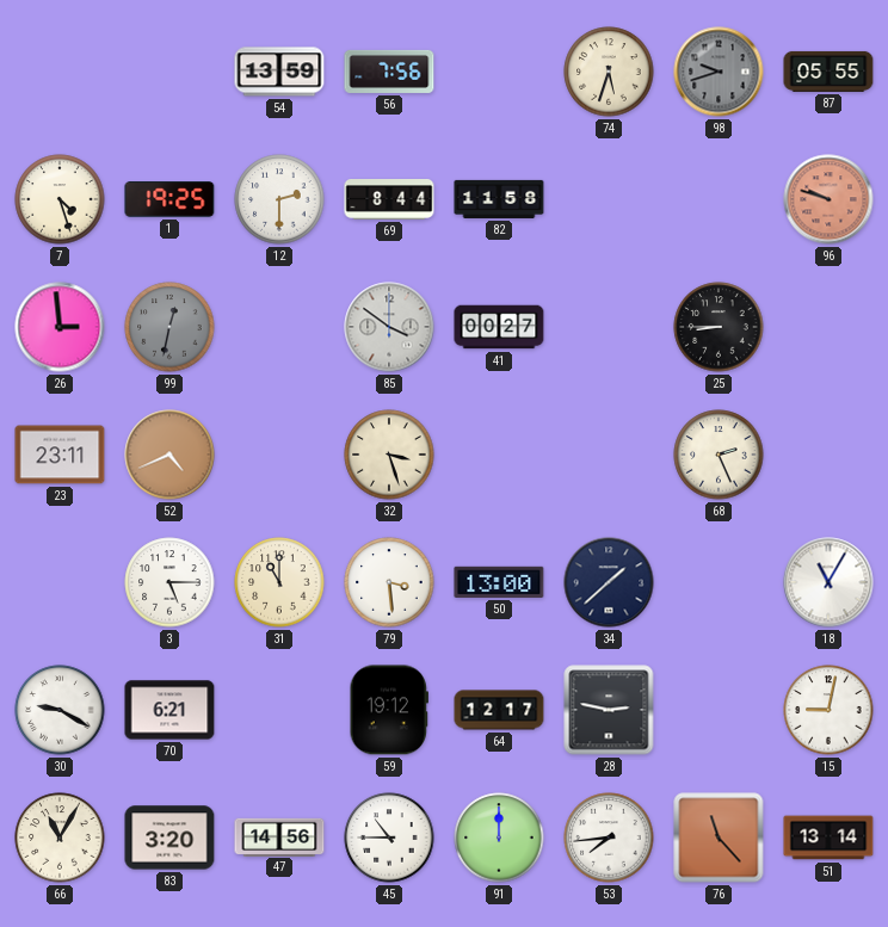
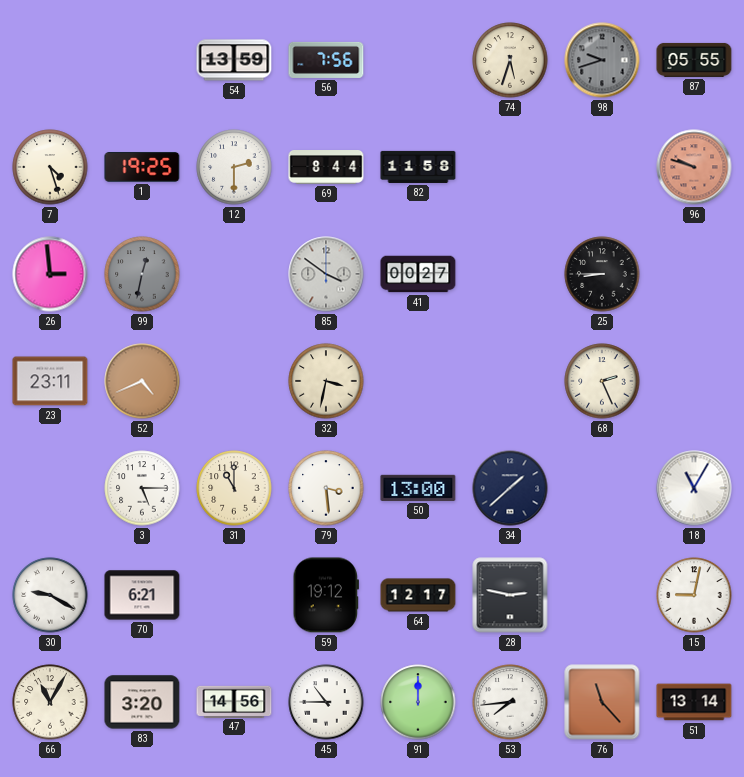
32: 3:27 -> 3:32
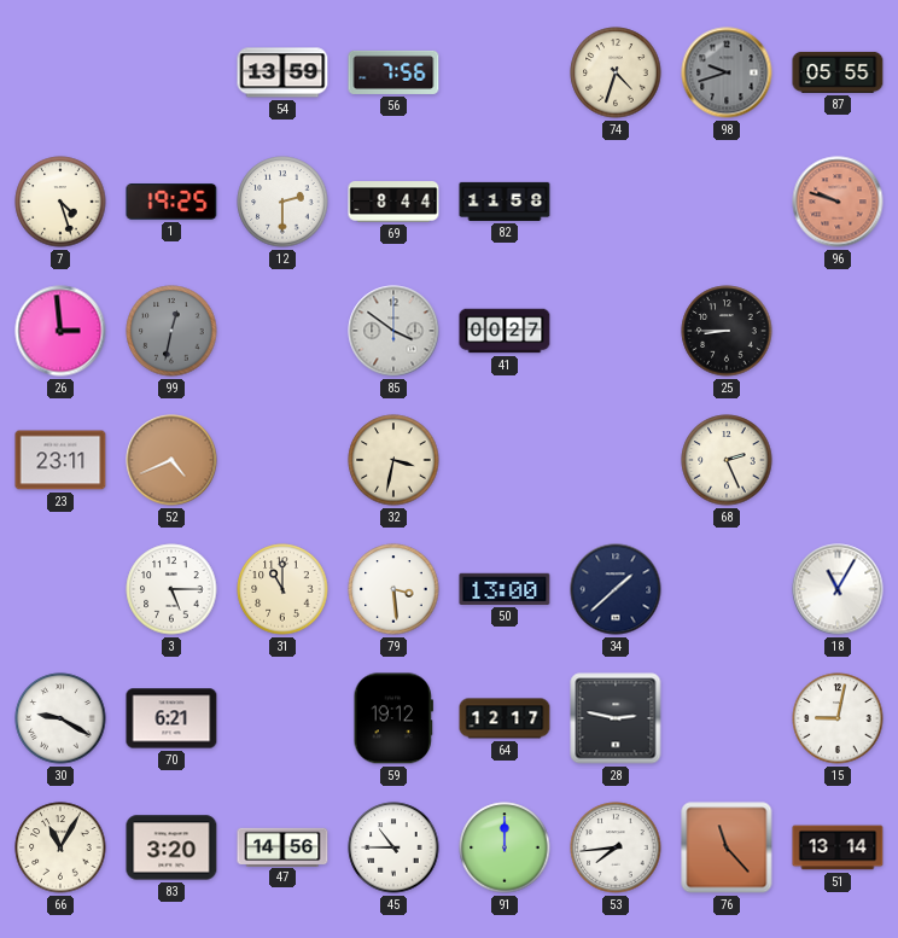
74: 5:33 -> 4:33
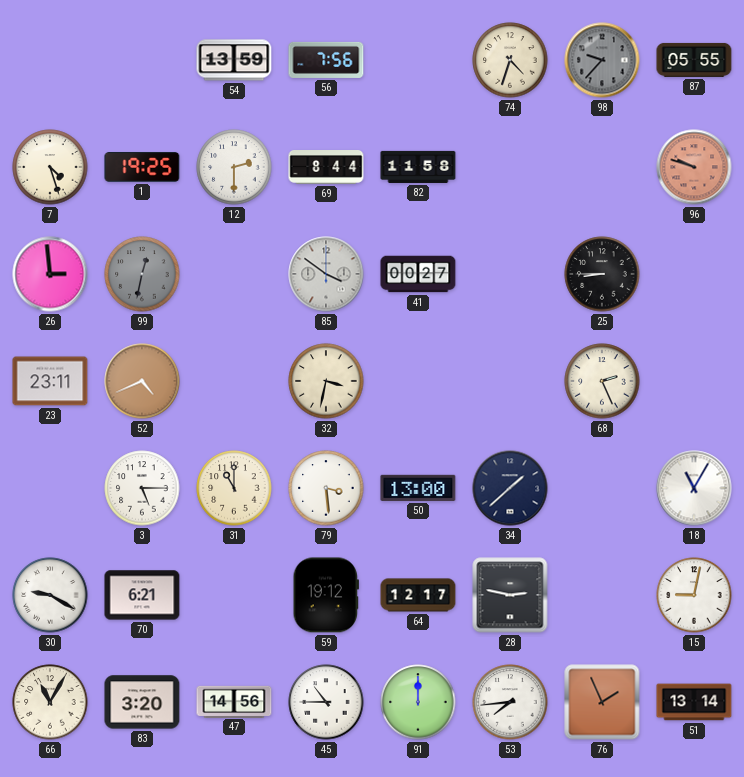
98: 9:42 -> 9:37
76: 11:23 -> 1:56
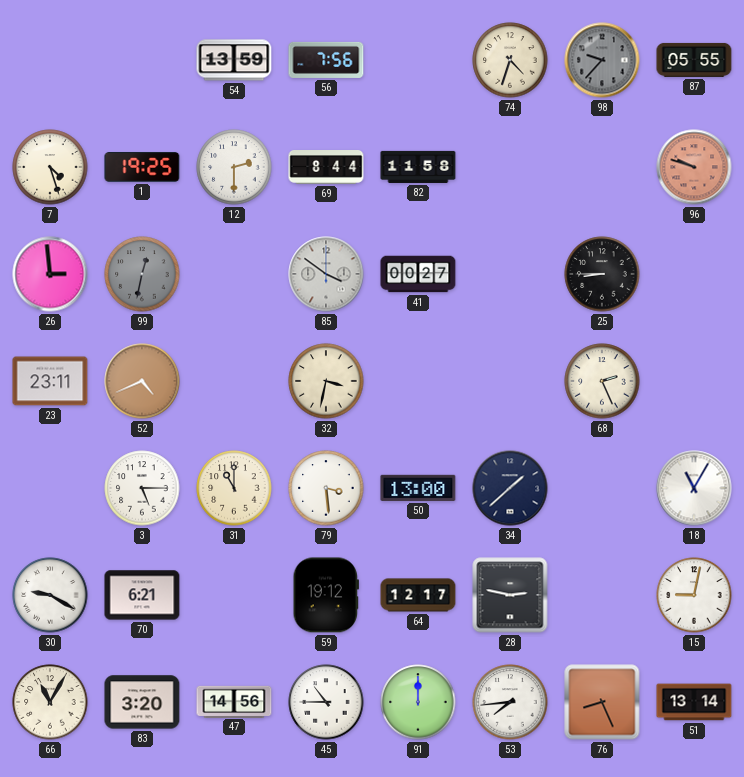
76: 1:56 -> 8:26
